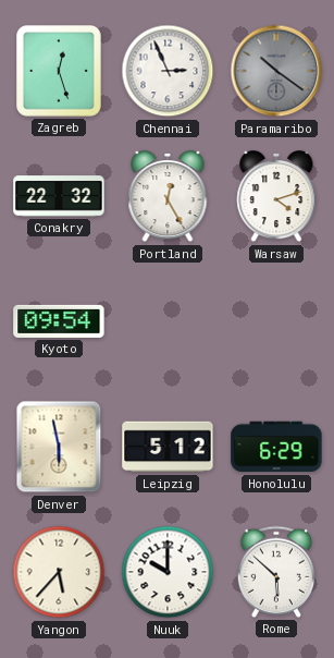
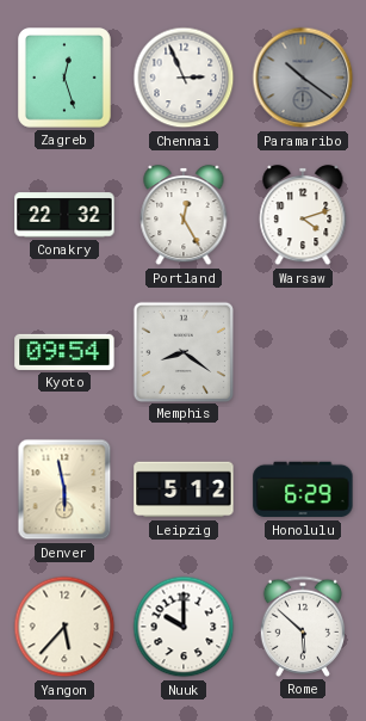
Memphis: none -> 8:21
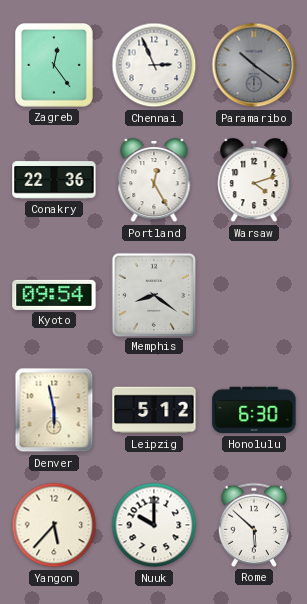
Zagreb: 12:27 -> 12:24
Conakry: 22:32 -> 22:36
Honolulu: 6:29 -> 6:30
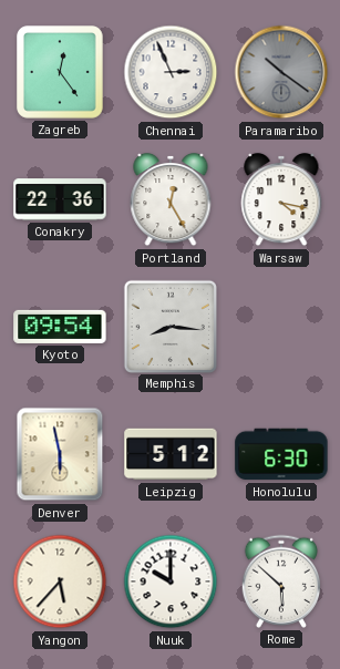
Warsaw: 4:12 -> 4:17
Memphis: 8:21 -> 8:16
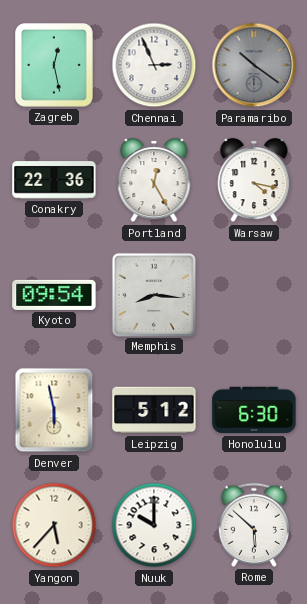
Zagreb: 12:24 -> 12:28
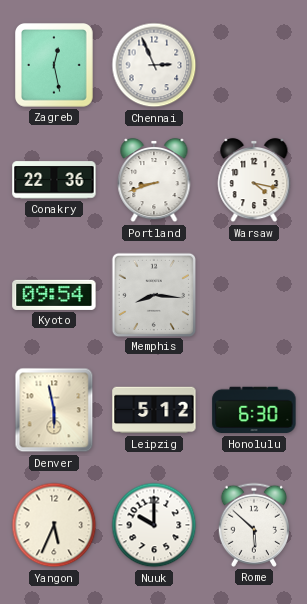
Paramaribo: 10:21 -> none
Portland: 12:25 -> 8:42
Yangon: 5:37 -> 5:34
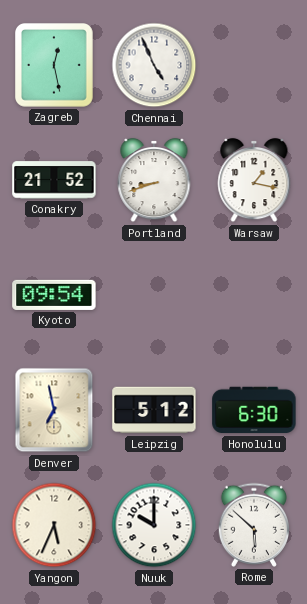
Chennai: 2:56 -> 4:56
Conakry: 22:36 -> 21:52
Warsaw: 4:17 -> 1:17
Memphis: 8:16 -> none
Denver: 5:58 -> 6:58
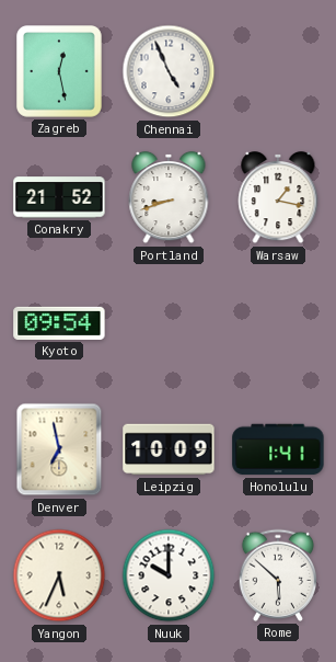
Leipzig: 5:12 -> 10:09
Honolulu: 6:30 -> 1:41
